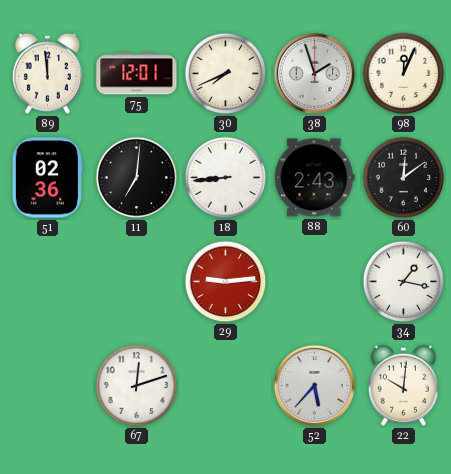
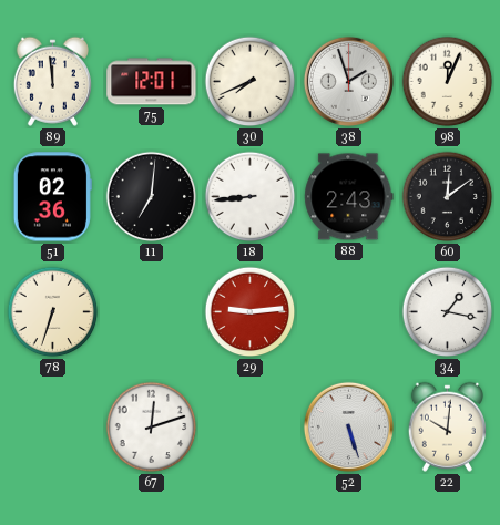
78: none -> 6:33
52: 5:37 -> 5:27
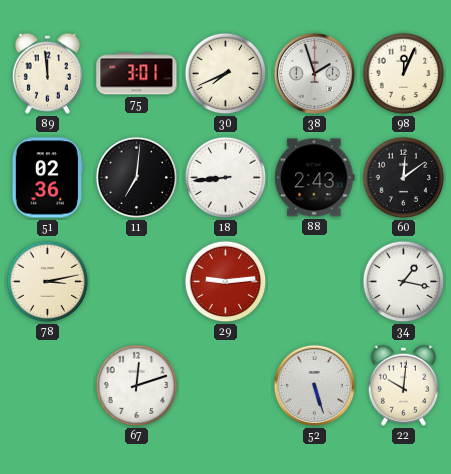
75: 12:01 -> 3:01
78: 6:33 -> 3:13
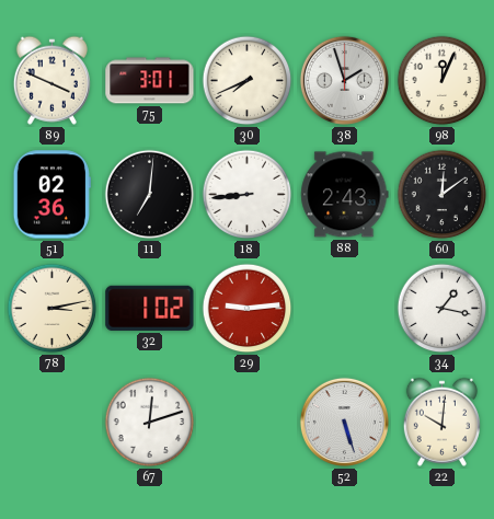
89: 11:59 -> 3:49
32: none -> 1:02
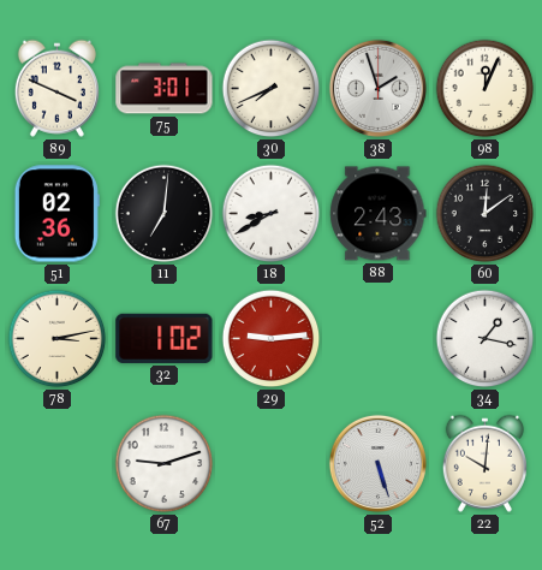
18: 8:44 -> 8:40
67: 12:12 -> 9:12
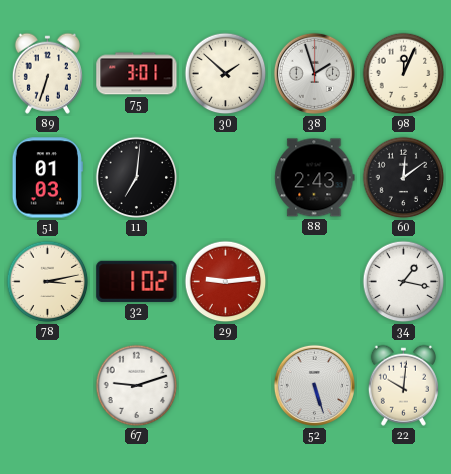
89: 3:49 -> 6:33
30: 7:41 -> 1:52
51: 02:36 -> 01:03
18: 8:40 -> none
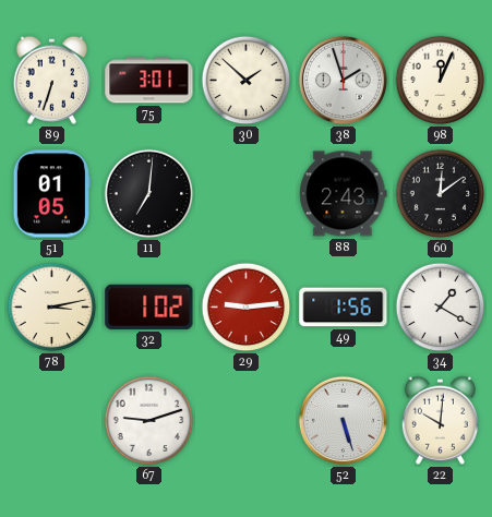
51: 01:03 -> 01:05
49: none -> 1:56
34: 1:17 -> 1:20
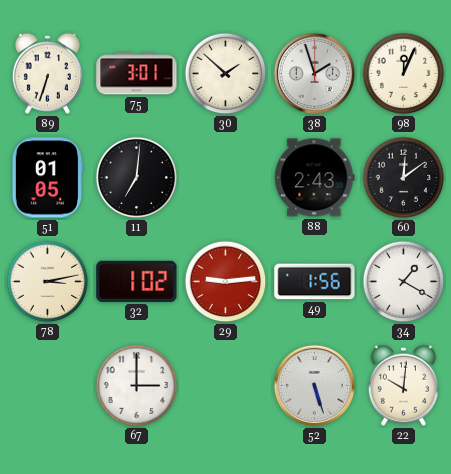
67: 9:12 -> 3:00
